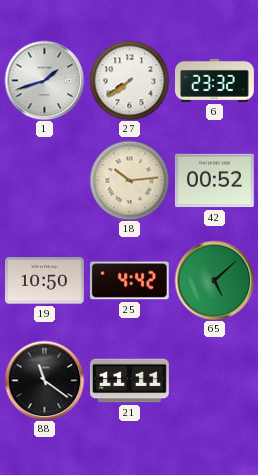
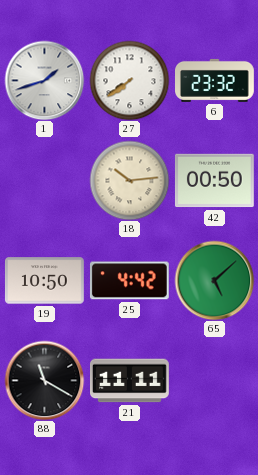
42: 00:52 -> 00:50
88: 11:21 -> 11:20
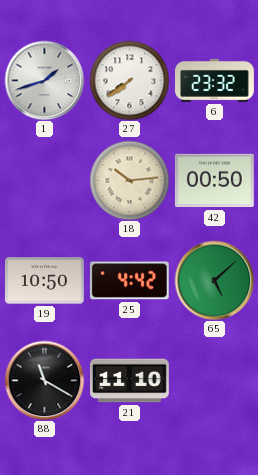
21: 11:11 -> 11:10
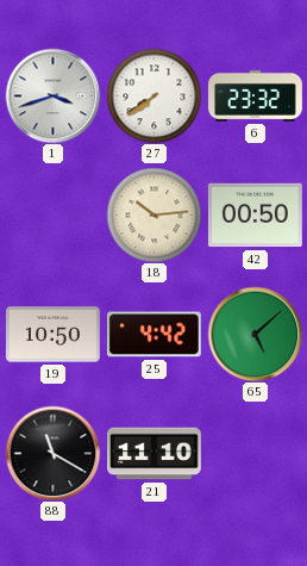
1: 1:42 -> 3:42
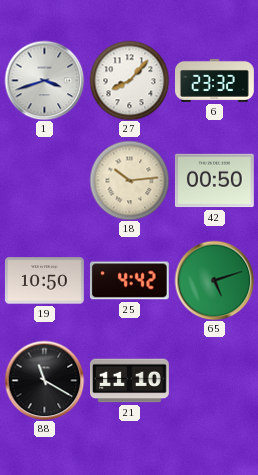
27: 7:39 -> 8:07
65: 5:08 -> 5:12
